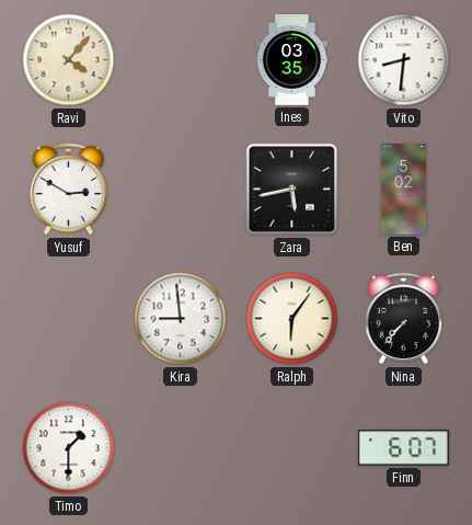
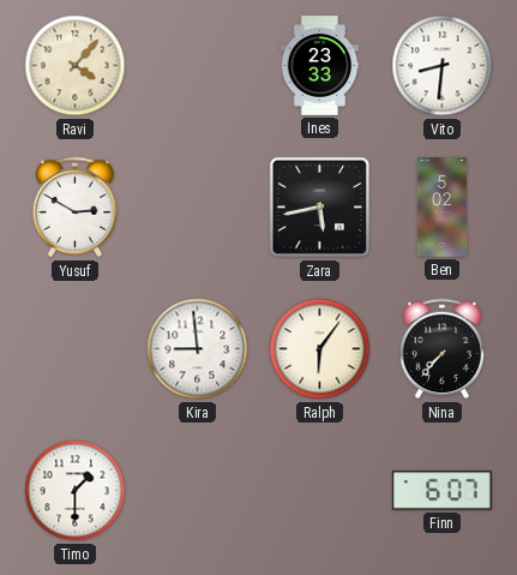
Ines: 03:35 -> 23:33
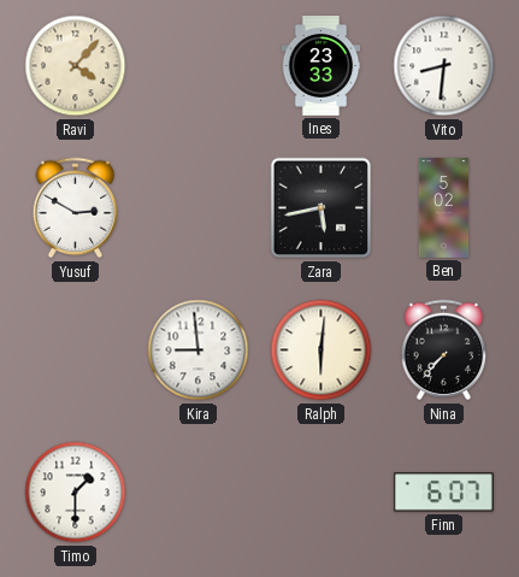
Ralph: 6:06 -> 6:01
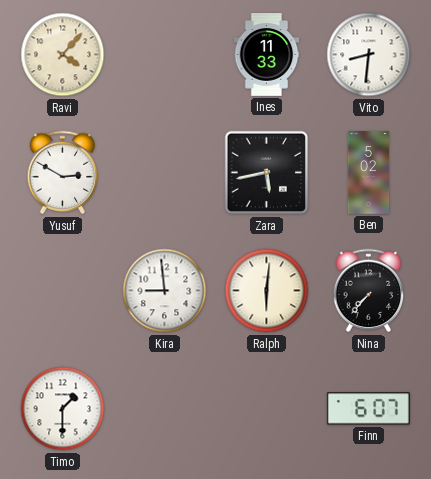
Ines: 23:33 -> 11:33
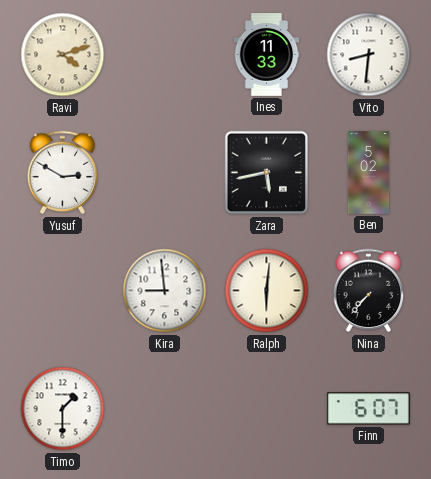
Ravi: 4:07 -> 4:12
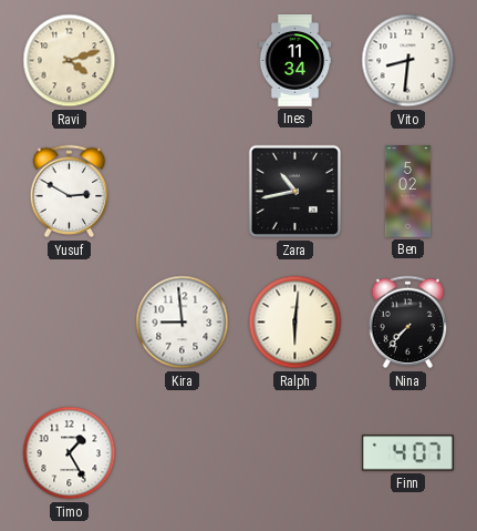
Ines: 11:33 -> 11:34
Zara: 5:43 -> 10:43
Timo: 1:30 -> 1:25
Finn: 6:07 -> 4:07
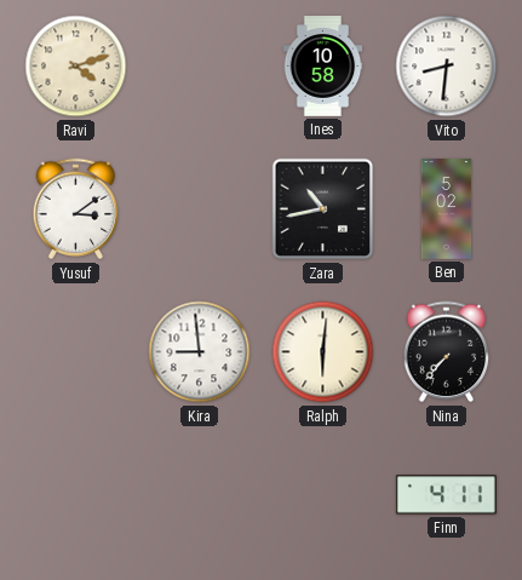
Ines: 11:34 -> 10:58
Yusuf: 2:50 -> 3:09
Timo: 1:25 -> none
Finn: 4:07 -> 4:11
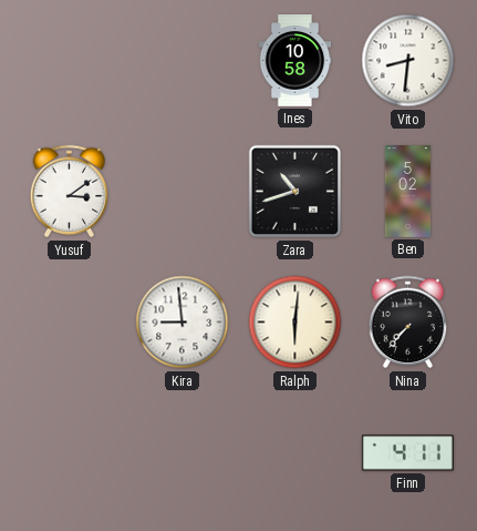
Ravi: 4:12 -> none
Zara: 10:43 -> 10:42
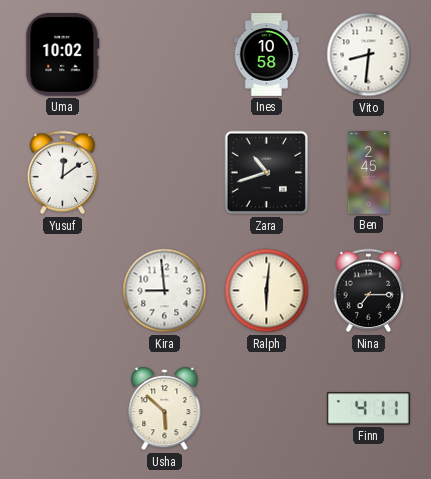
Uma: none -> 10:02
Yusuf: 3:09 -> 12:09
Ben: 5:02 -> 2:45
Nina: 7:37 -> 7:15
Usha: none -> 5:52
